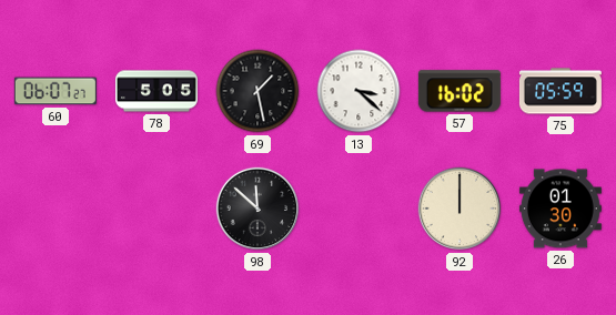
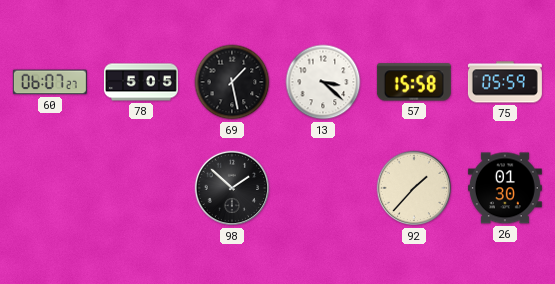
57: 16:02 -> 15:58
98: 11:52 -> 1:52
92: 12:00 -> 1:37
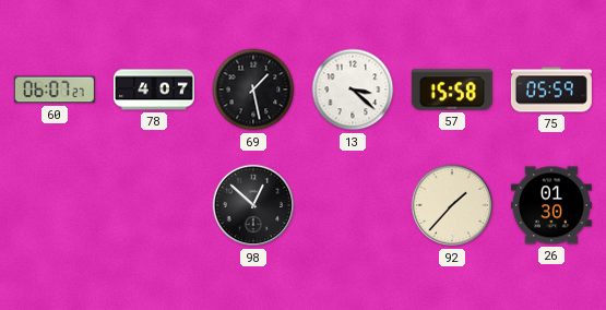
78: 5:05 -> 4:07
98: 1:52 -> 12:52
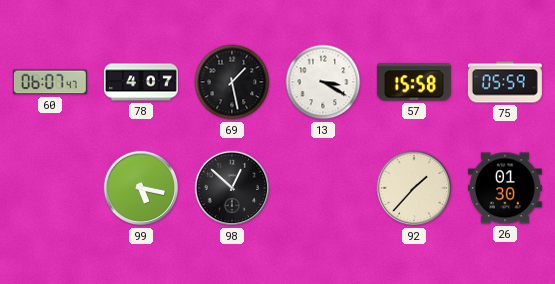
60: 06:07:27 -> 06:07:47
13: 3:22 -> 3:20
99: none -> 5:17
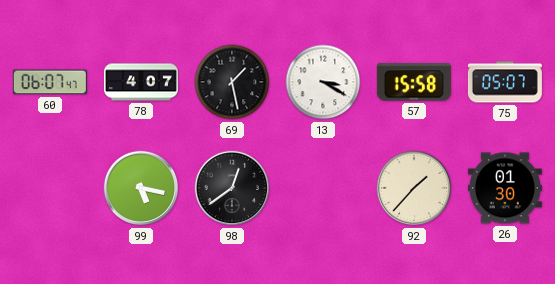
75: 05:59 -> 05:07
98: 12:52 -> 12:39
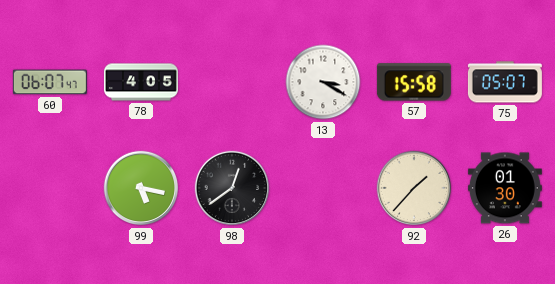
78: 4:07 -> 4:05
69: 1:28 -> none
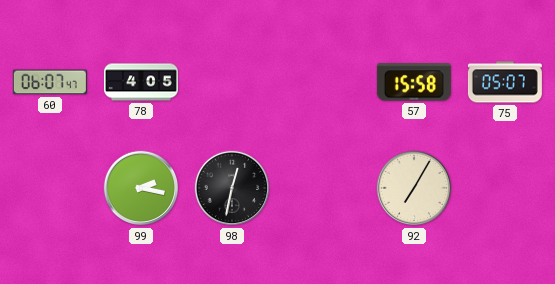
13: 3:20 -> none
99: 5:17 -> 2:17
98: 12:39 -> 12:32
92: 1:37 -> 7:05
26: 01:30 -> none
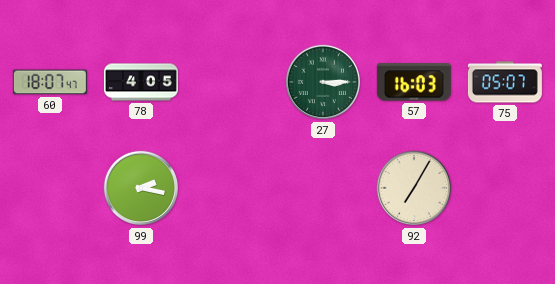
60: 06:07 -> 18:07
27: none -> 3:15
57: 15:58 -> 16:03
98: 12:32 -> none
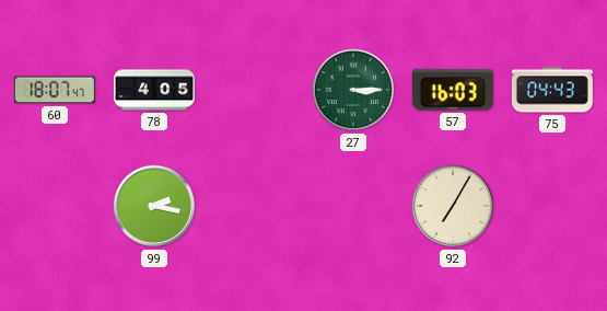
75: 05:07 -> 04:43
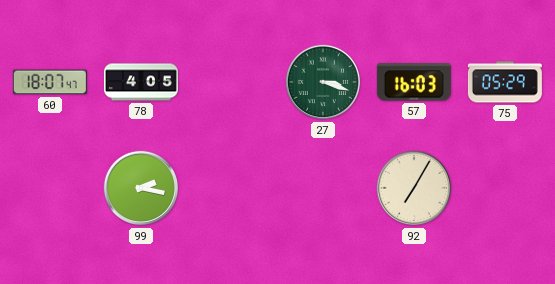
27: 3:15 -> 3:18
75: 04:43 -> 05:29
